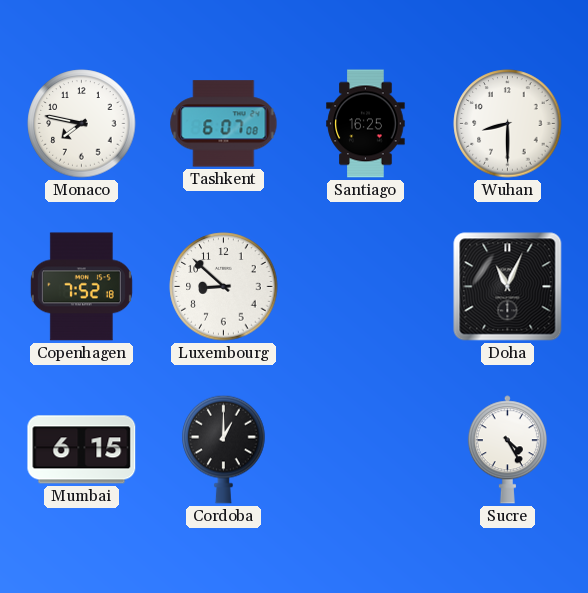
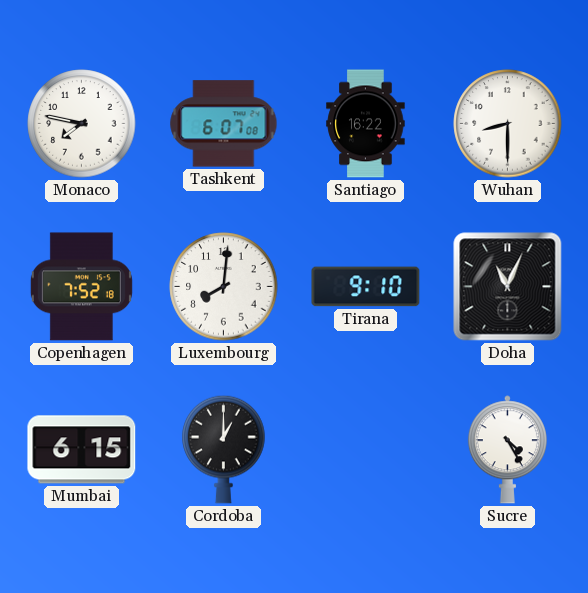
Santiago: 16:25 -> 16:22
Luxembourg: 8:52 -> 8:01
Tirana: none -> 9:10
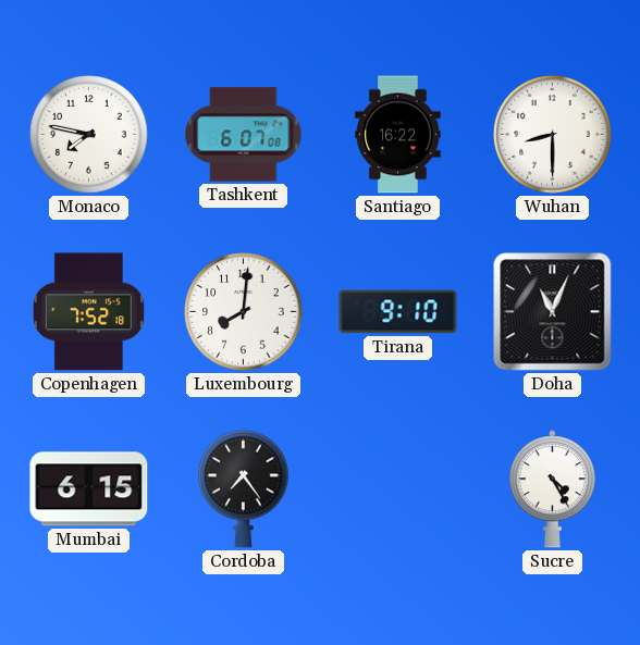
Cordoba: 1:00 -> 7:24
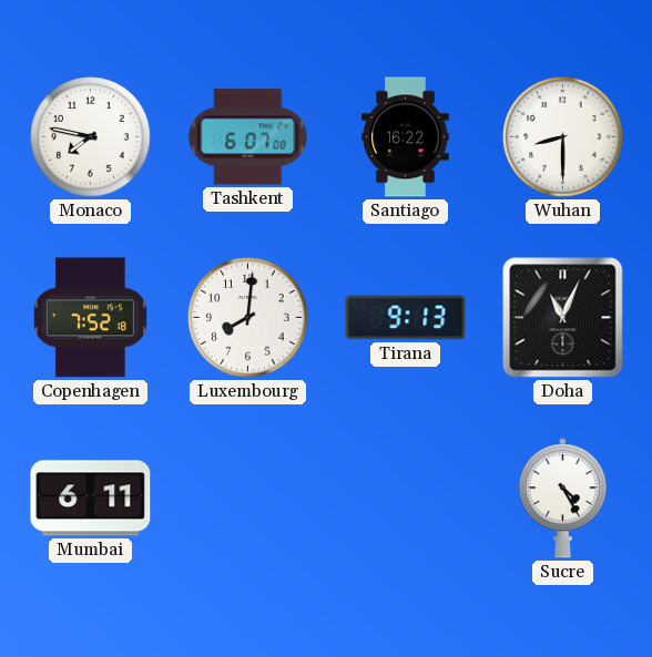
Tirana: 9:10 -> 9:13
Mumbai: 6:15 -> 6:11
Cordoba: 7:24 -> none
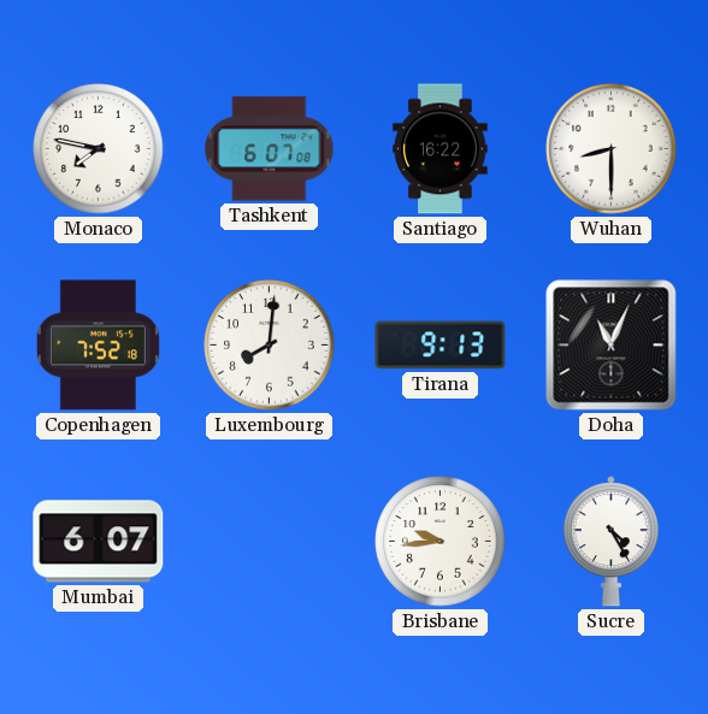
Mumbai: 6:11 -> 6:07
Brisbane: none -> 9:44
